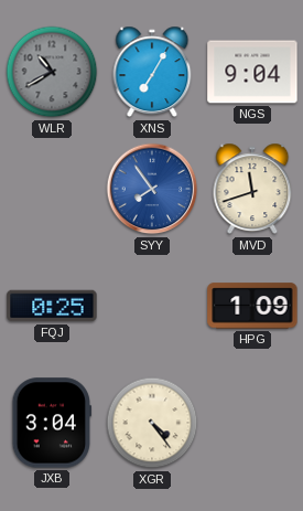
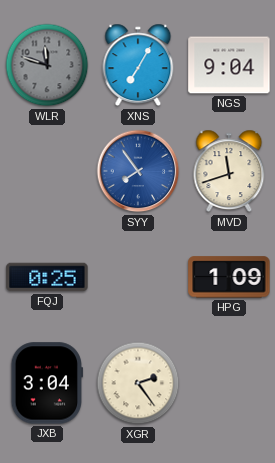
WLR: 10:40 -> 11:48
XGR: 4:24 -> 2:24
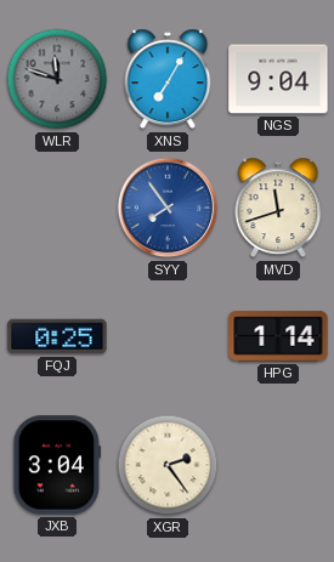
HPG: 1:09 -> 1:14
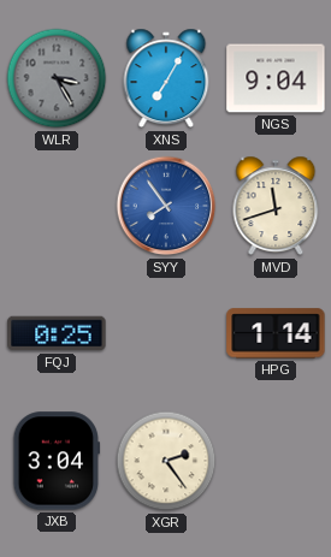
WLR: 11:48 -> 3:25
